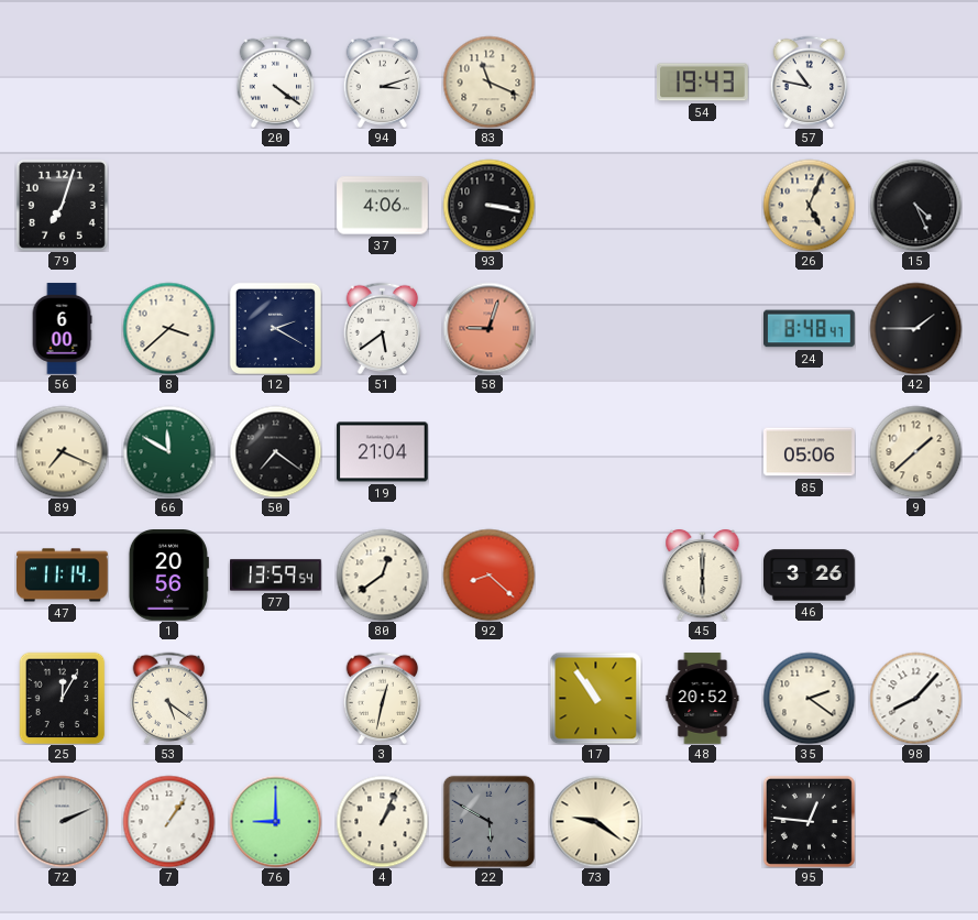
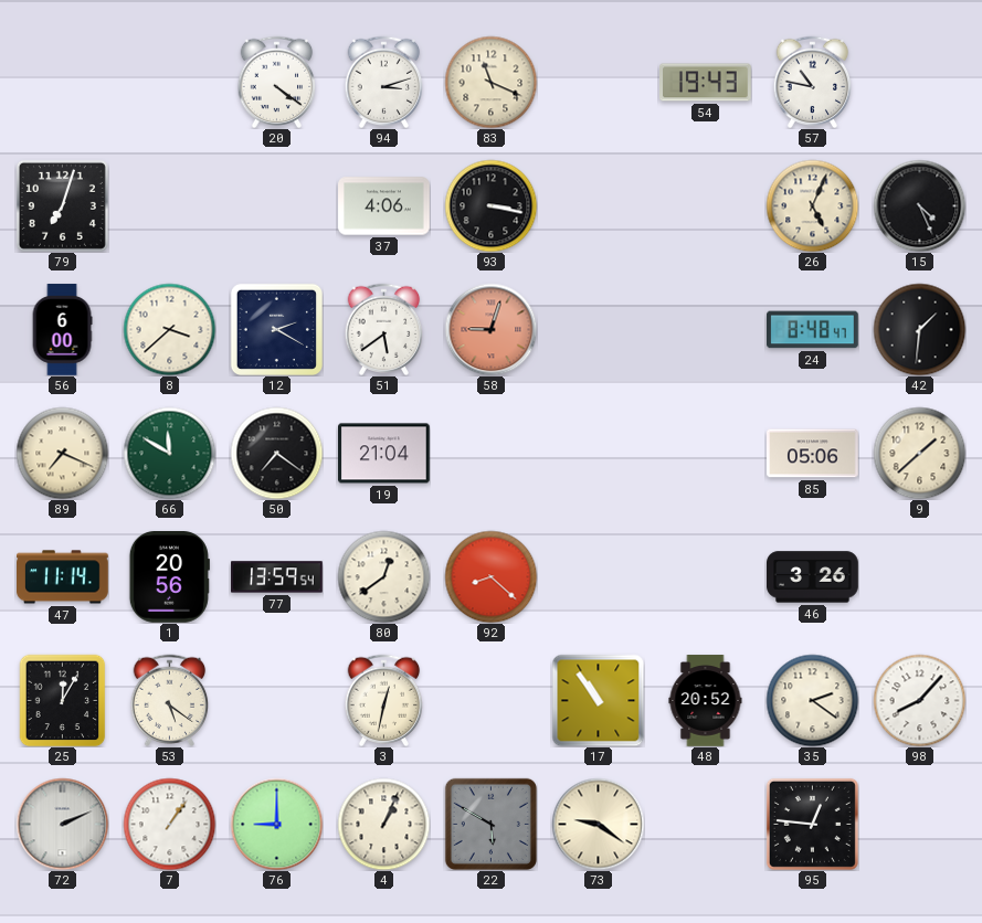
42: 1:45 -> 1:31
45: 6:00 -> none
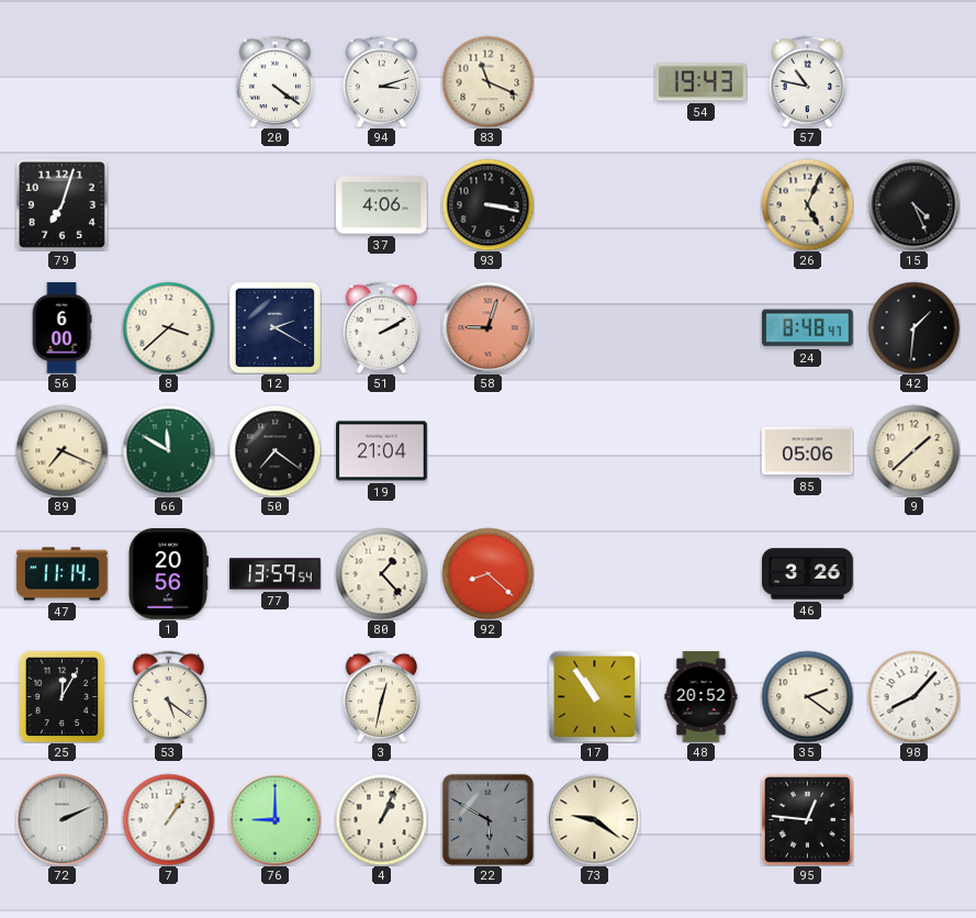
51: 5:39 -> 2:10
80: 12:39 -> 1:23
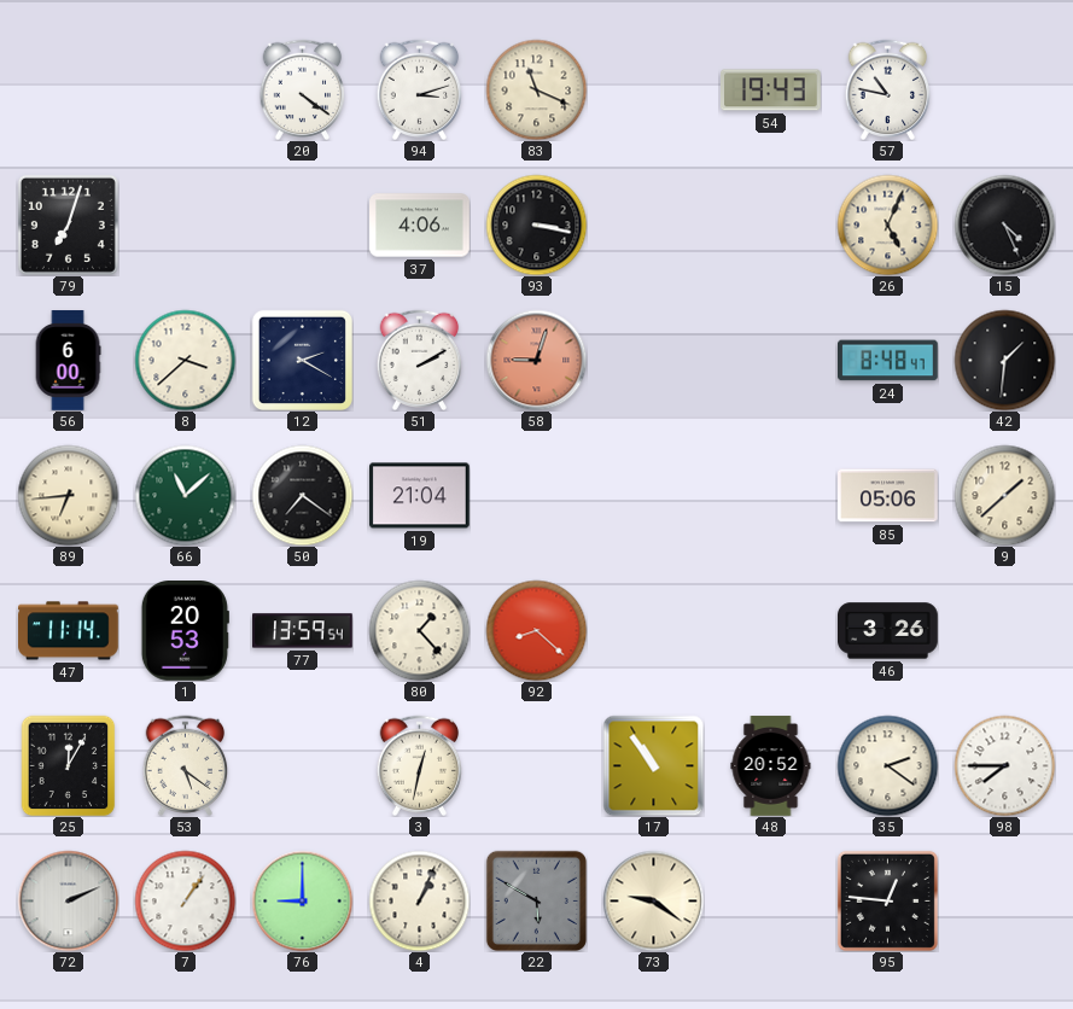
89: 7:19 -> 6:44
66: 11:50 -> 11:08
1: 20:56 -> 20:53
98: 8:07 -> 7:45
